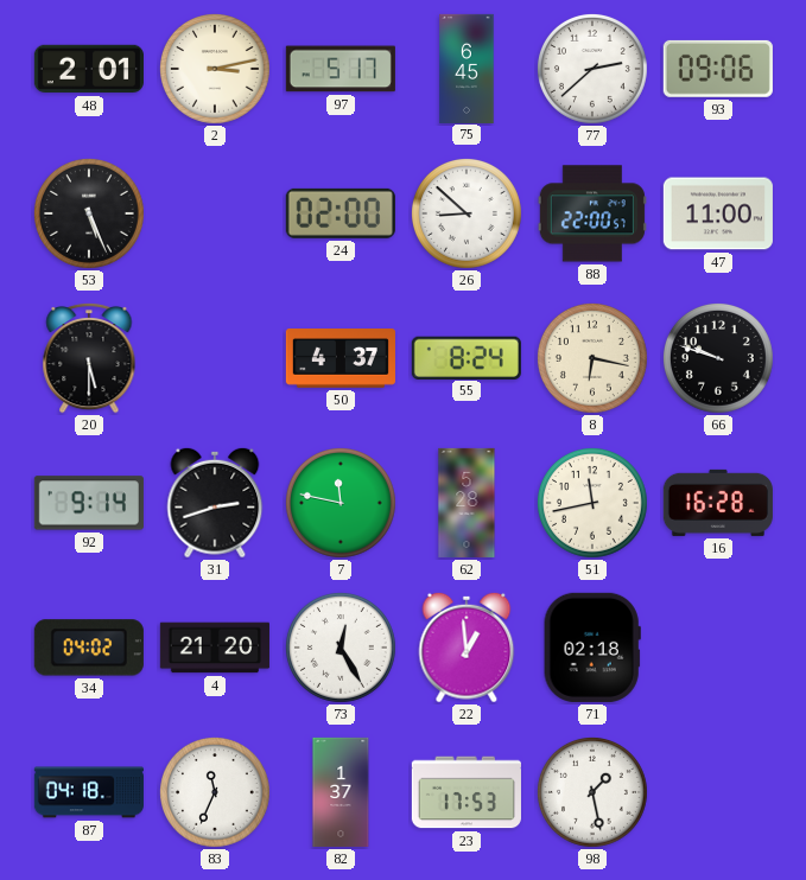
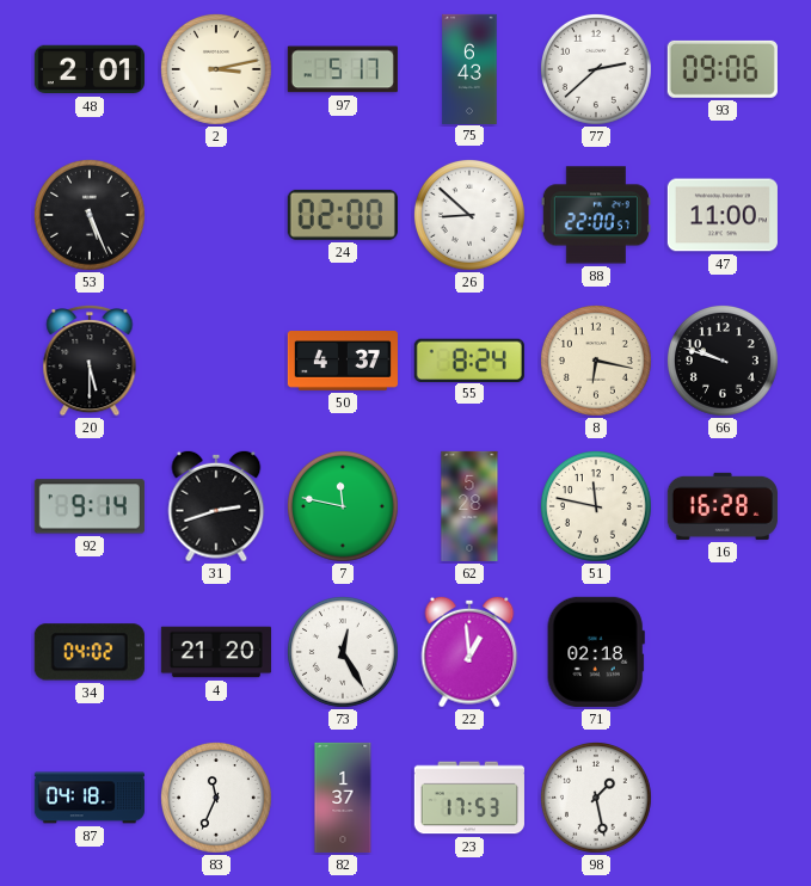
75: 6:45 -> 6:43
51: 11:43 -> 11:47
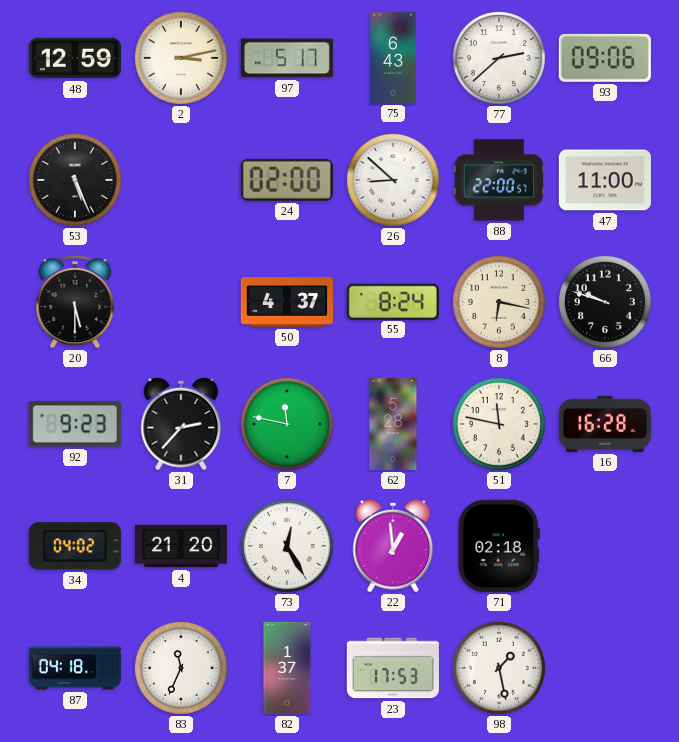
48: 2:01 -> 12:59
92: 9:14 -> 9:23
31: 2:42 -> 2:37
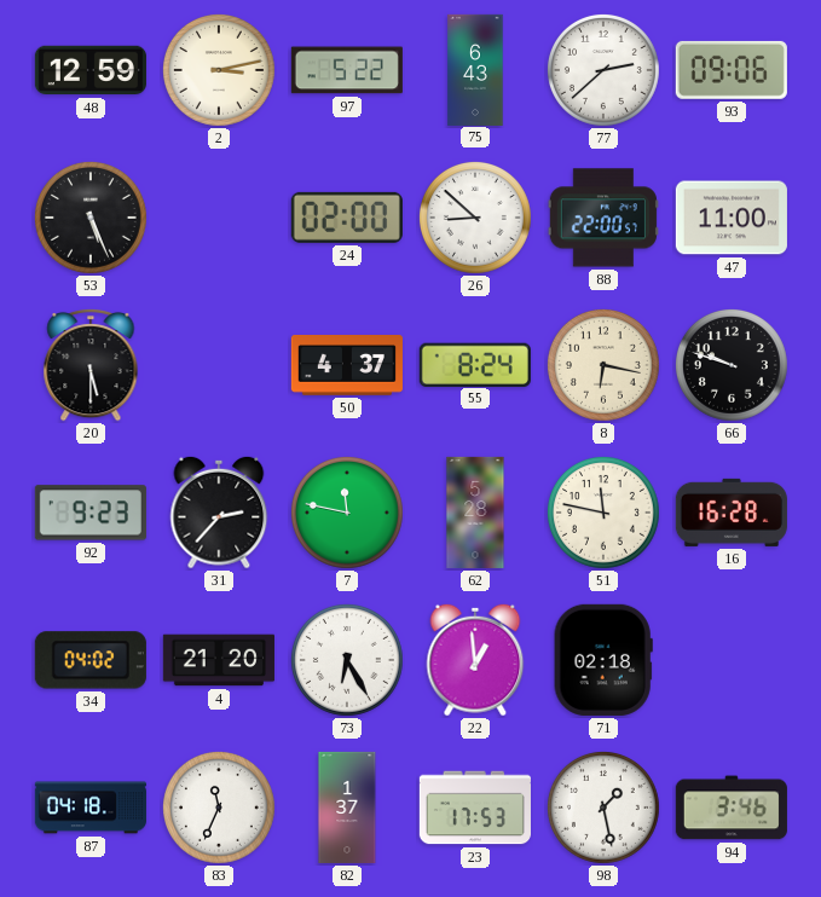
97: 5:17 -> 5:22
73: 12:25 -> 6:25
94: none -> 3:46
